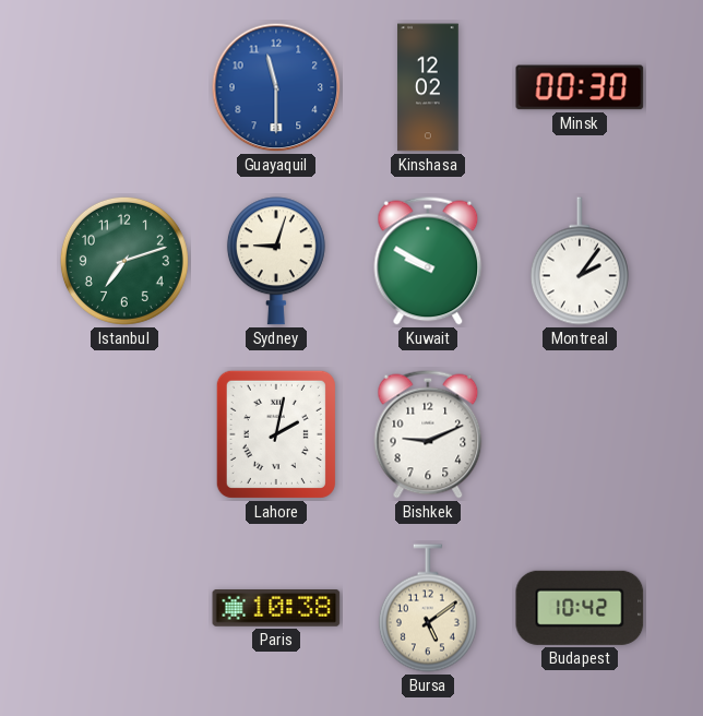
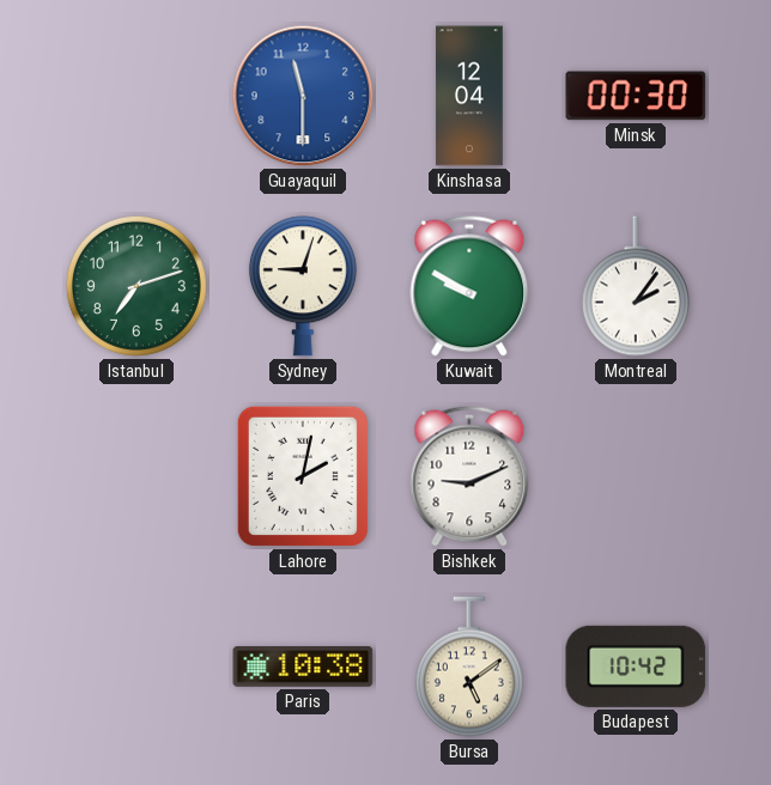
Kinshasa: 12:02 -> 12:04
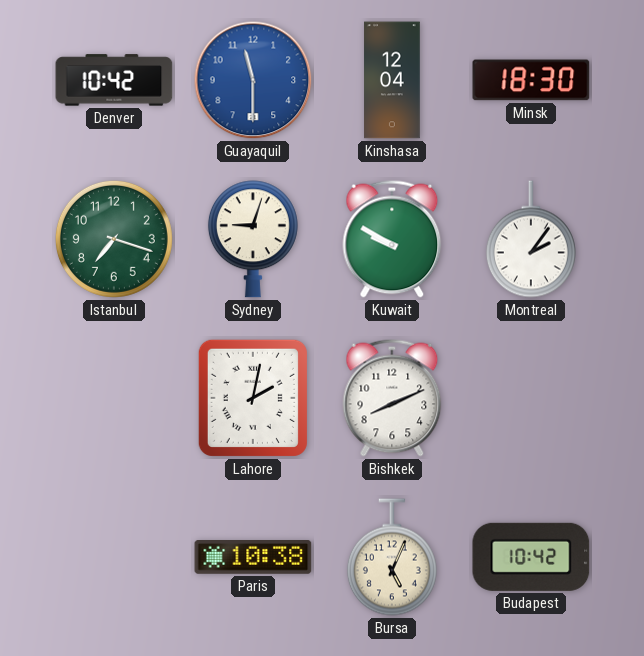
Denver: none -> 10:42
Minsk: 00:30 -> 18:30
Istanbul: 7:12 -> 7:18
Bishkek: 9:11 -> 8:11
Bursa: 5:09 -> 5:04
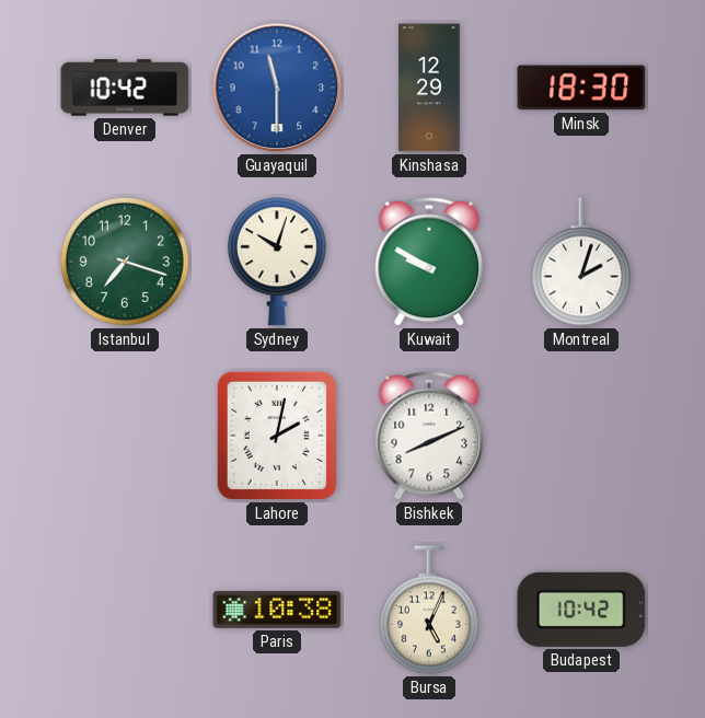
Kinshasa: 12:04 -> 12:29
Sydney: 9:03 -> 10:03
Montreal: 2:06 -> 2:03
